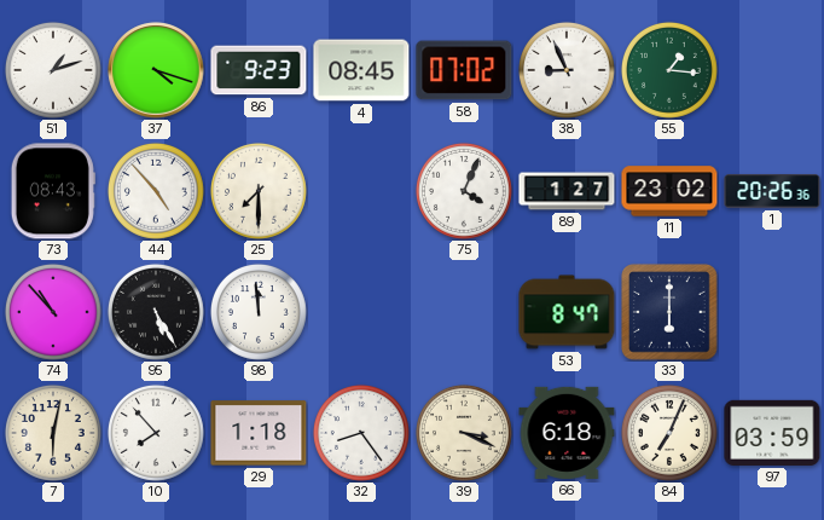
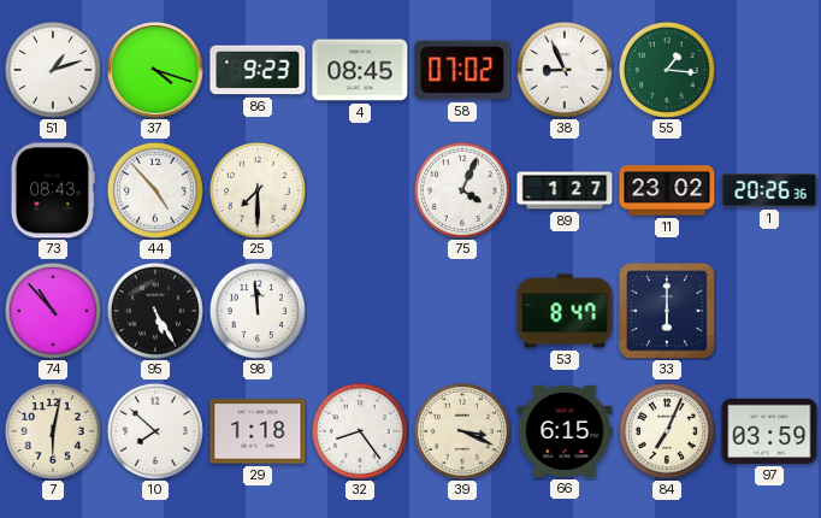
10: 7:53 -> 7:52
66: 6:18 -> 6:15
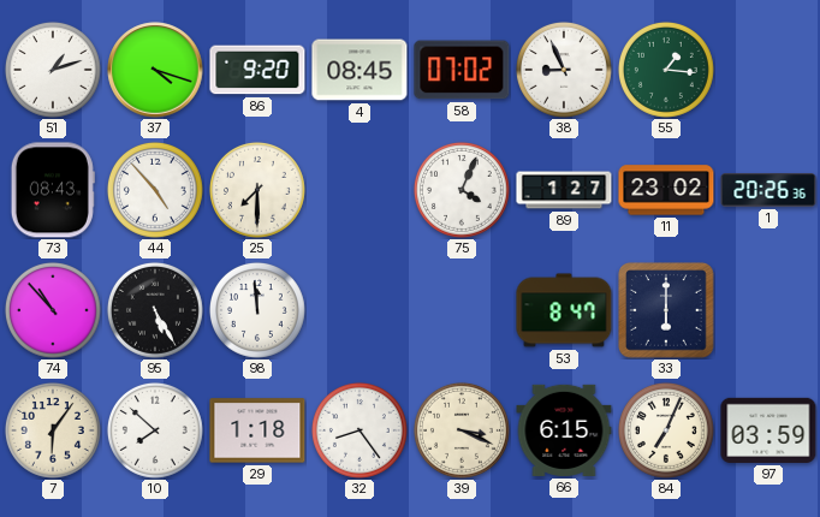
86: 9:23 -> 9:20
7: 6:02 -> 6:06
